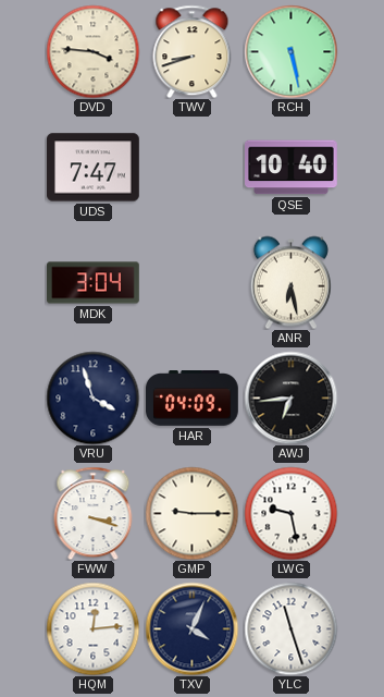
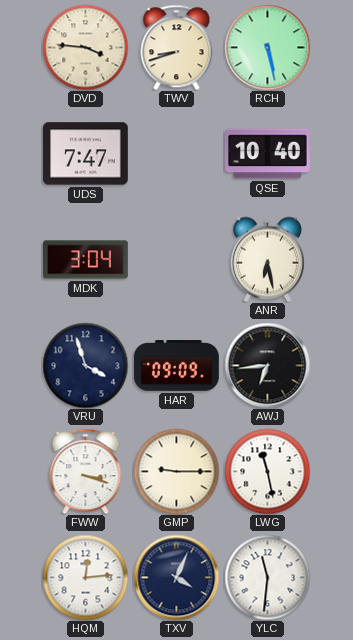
HAR: 04:09 -> 09:09
LWG: 9:28 -> 11:28
YLC: 11:27 -> 11:31
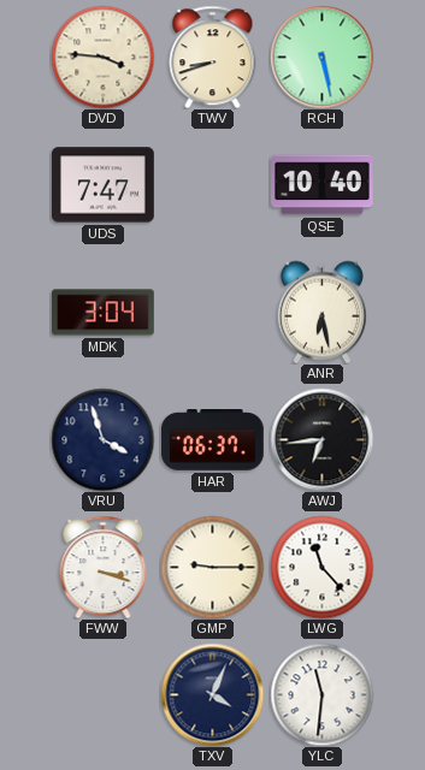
HAR: 09:09 -> 06:37
LWG: 11:28 -> 11:23
HQM: 12:14 -> none
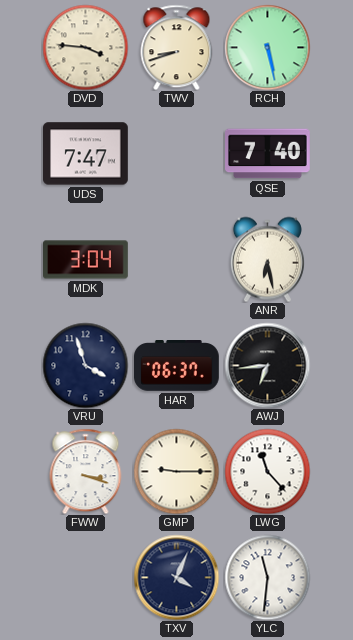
QSE: 10:40 -> 7:40
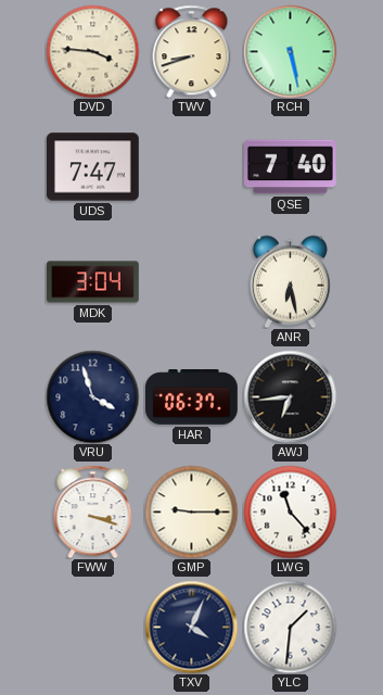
YLC: 11:31 -> 1:31
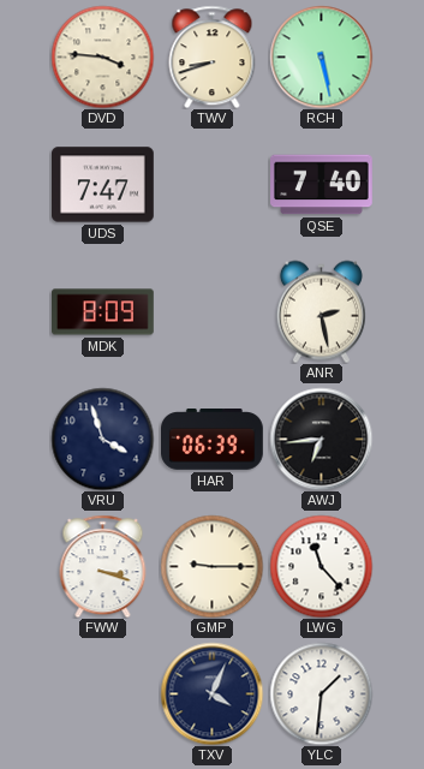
MDK: 3:04 -> 8:09
ANR: 6:28 -> 2:28
HAR: 06:37 -> 06:39
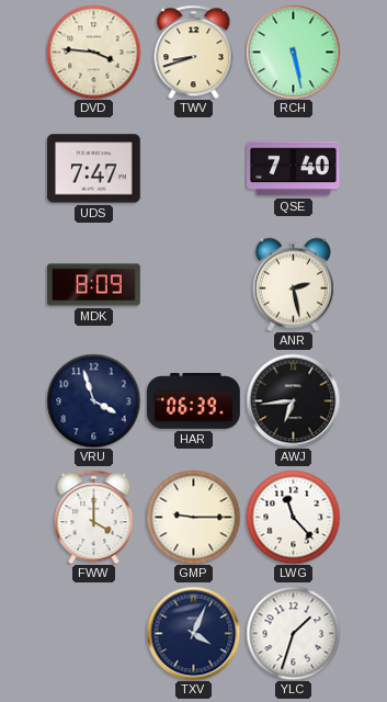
FWW: 3:18 -> 4:00
YLC: 1:31 -> 1:33
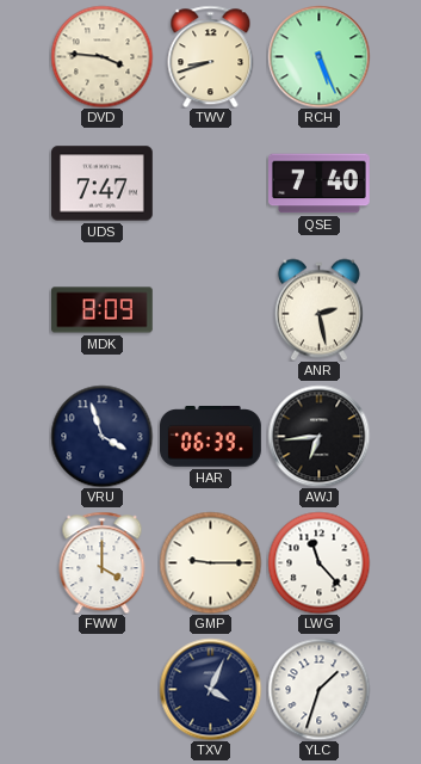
RCH: 5:28 -> 5:26
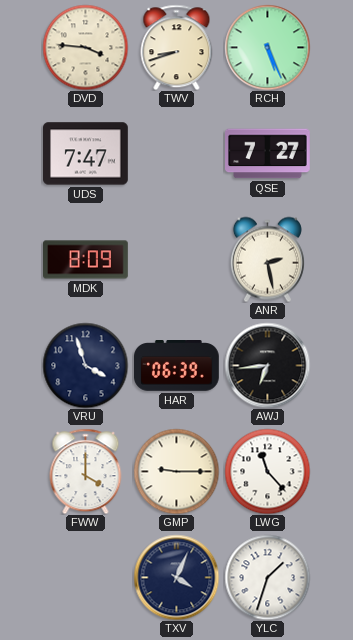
QSE: 7:40 -> 7:27
